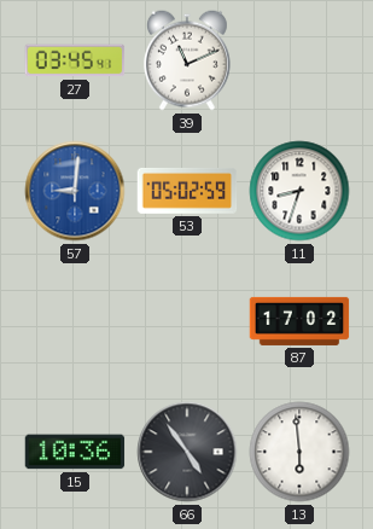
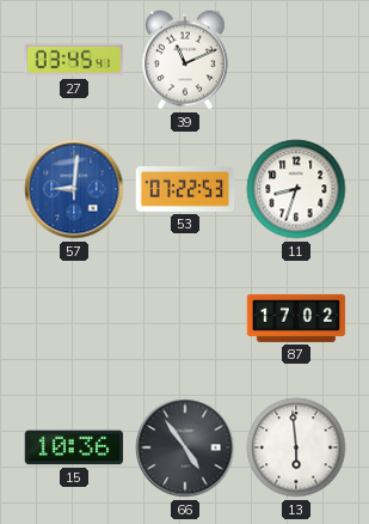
53: 05:02 -> 07:22
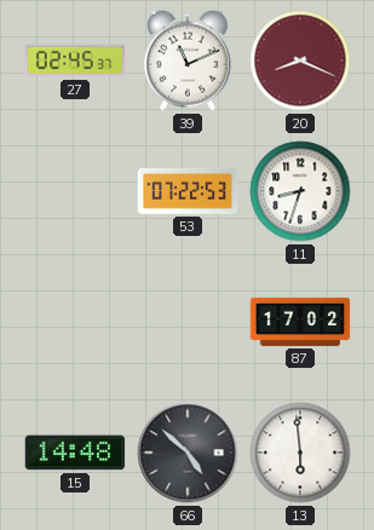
27: 03:45 -> 02:45
20: none -> 8:19
57: 9:01 -> none
15: 10:36 -> 14:48
66: 4:54 -> 4:52
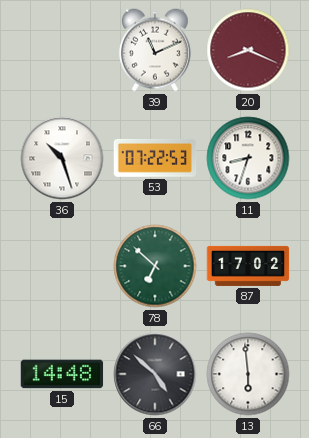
27: 02:45 -> none
36: none -> 10:27
78: none -> 6:52
